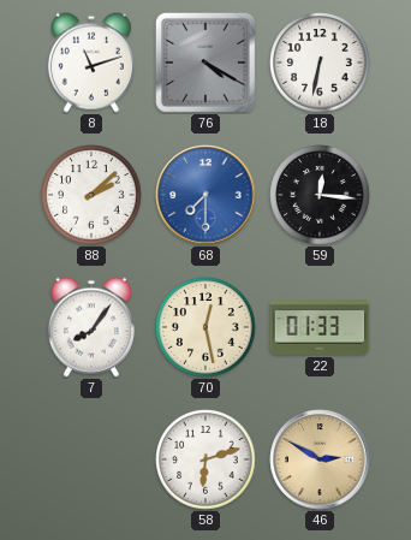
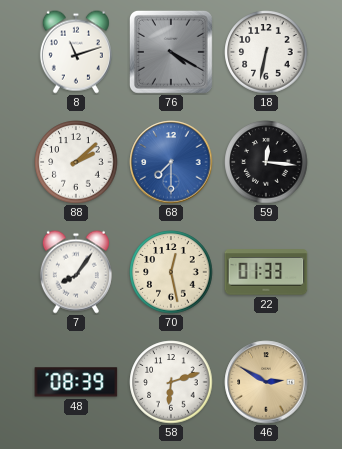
48: none -> 08:39
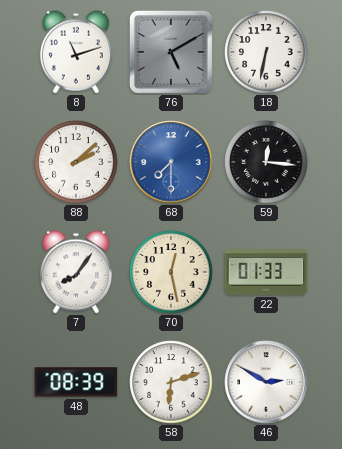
76: 4:20 -> 5:10
46 dial: champagne -> white
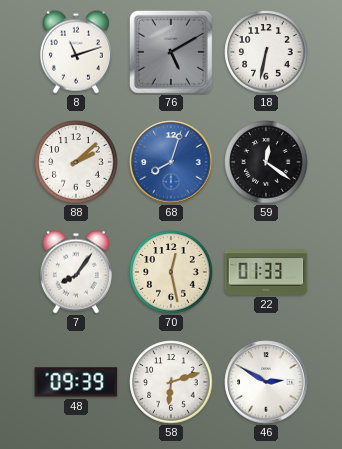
68: 7:30 -> 8:03
59: 12:16 -> 12:21
48: 08:39 -> 09:39
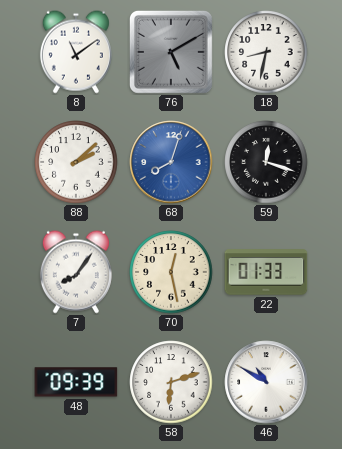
8: 11:12 -> 11:09
18: 6:32 -> 8:32
59: 12:21 -> 12:18
46: 2:50 -> 10:50
